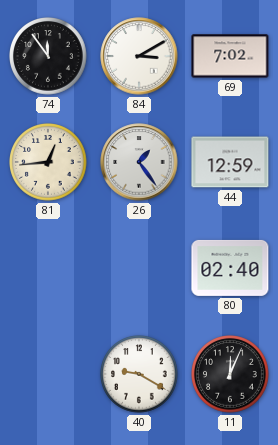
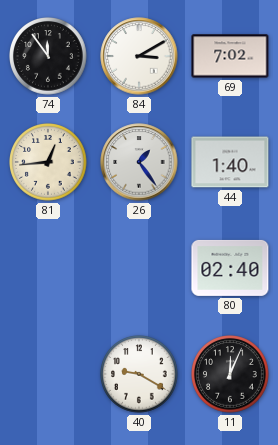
44: 12:59 -> 1:40
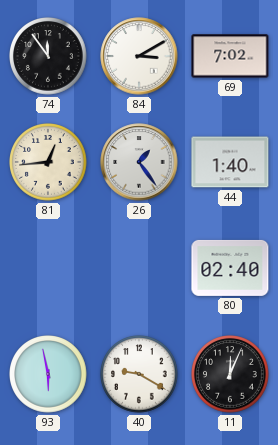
93: none -> 5:58
